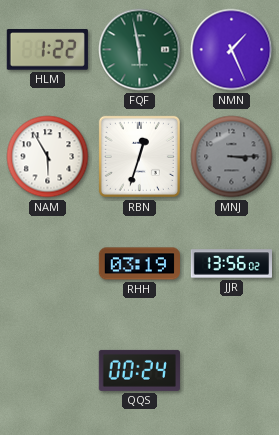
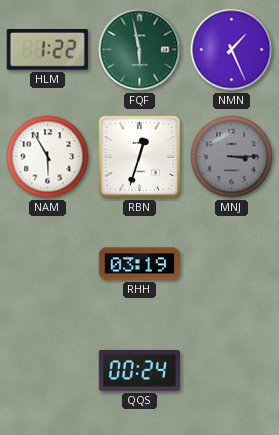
JJR: 13:56 -> none
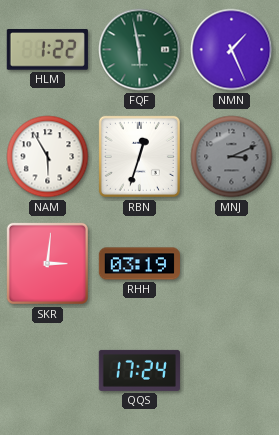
MNJ: 3:15 -> 3:11
SKR: none -> 3:01
QQS: 00:24 -> 17:24
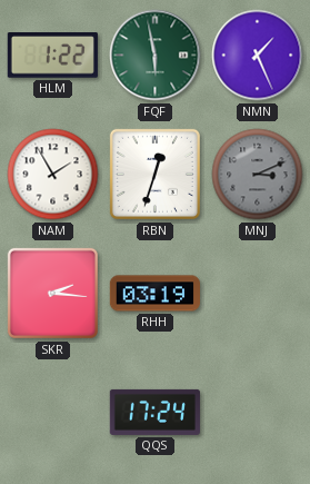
NAM: 5:55 -> 1:55
SKR: 3:01 -> 2:16
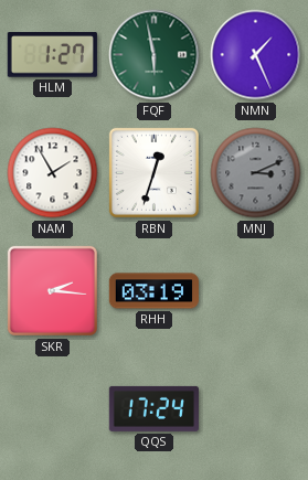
HLM: 1:22 -> 1:27
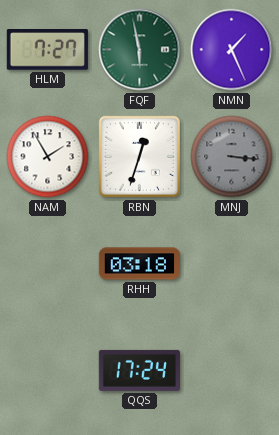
HLM: 1:27 -> 7:27
MNJ: 3:11 -> 3:16
SKR: 2:16 -> none
RHH: 03:19 -> 03:18
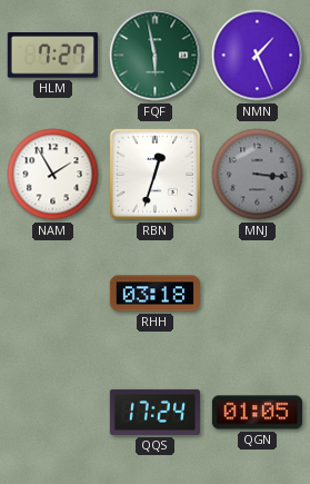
QGN: none -> 01:05
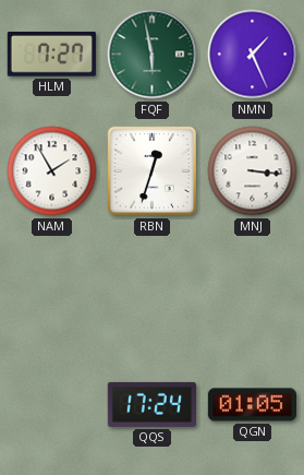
MNJ dial: grey -> white
RHH: 03:18 -> none
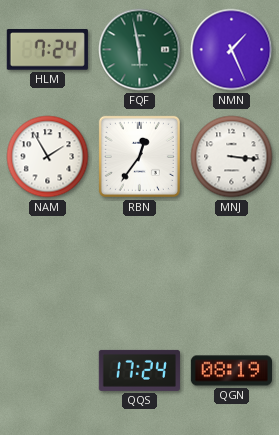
HLM: 7:27 -> 7:24
RBN: 12:33 -> 12:36
QGN: 01:05 -> 08:19
